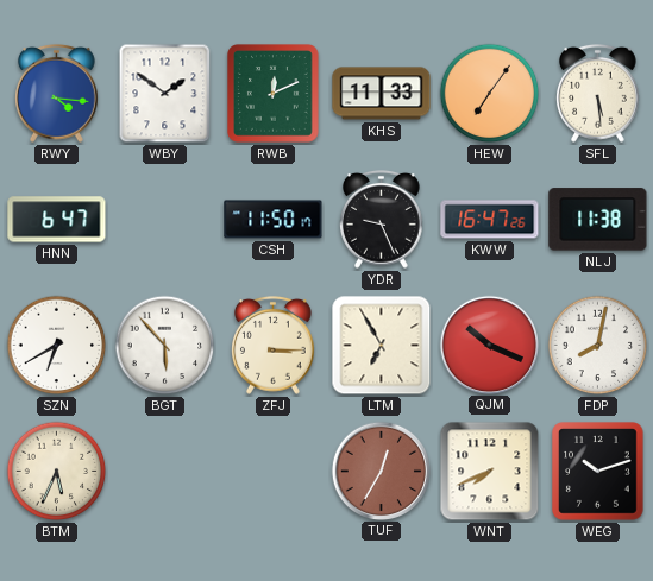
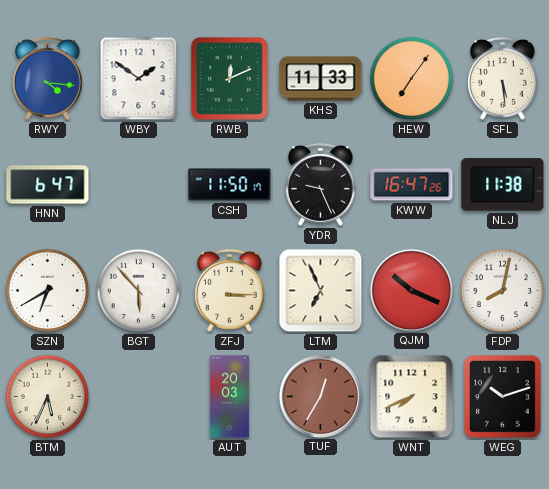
LTM: 6:55 -> 6:56
AUT: none -> 20:03
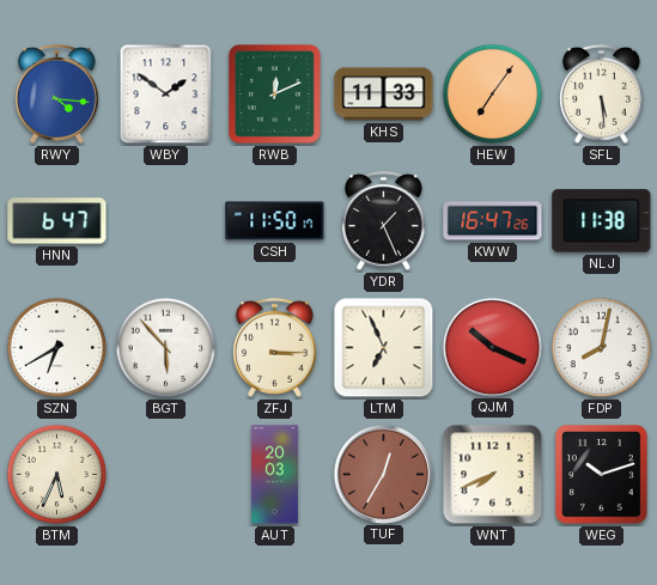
YDR: 9:26 -> 1:26
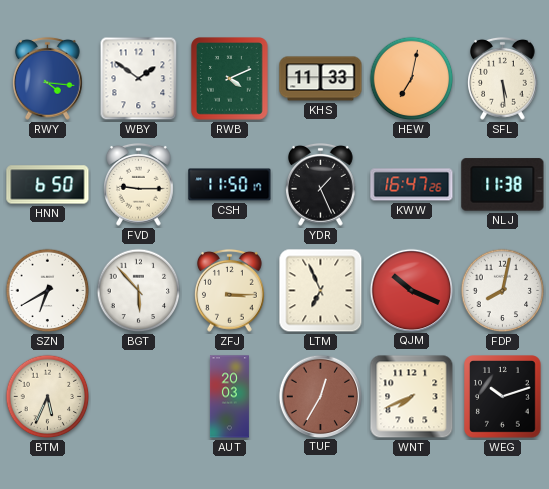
RWB: 12:11 -> 4:11
HEW: 7:06 -> 7:02
HNN: 6:47 -> 6:50
FVD: none -> 9:15
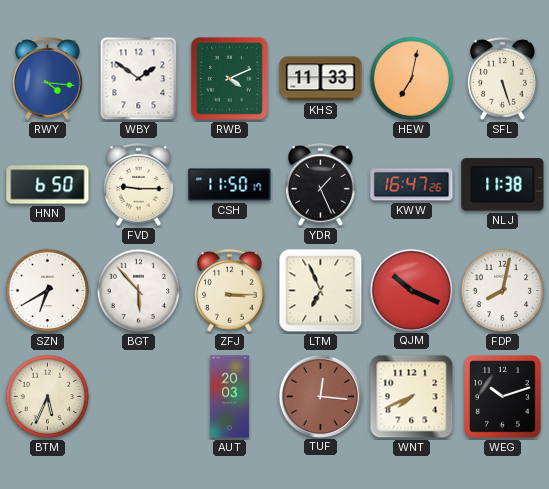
SFL: 5:29 -> 5:27
TUF: 12:35 -> 12:16
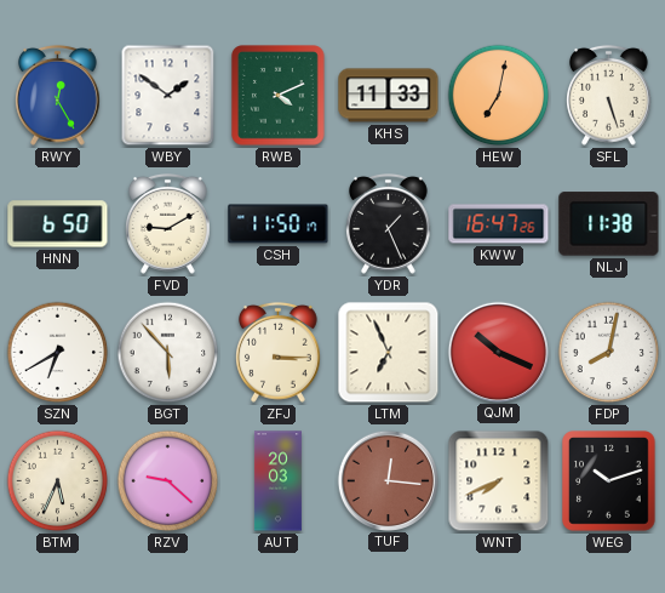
RWY: 4:16 -> 12:25
FVD: 9:15 -> 9:10
RZV: none -> 9:22
